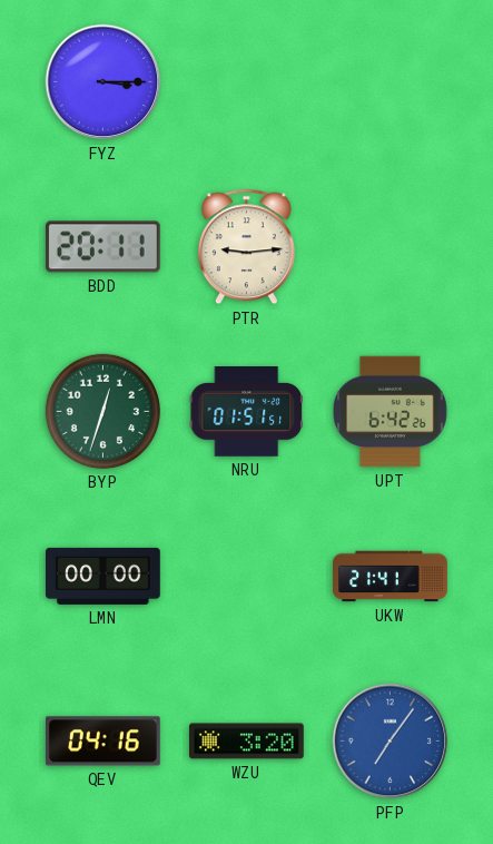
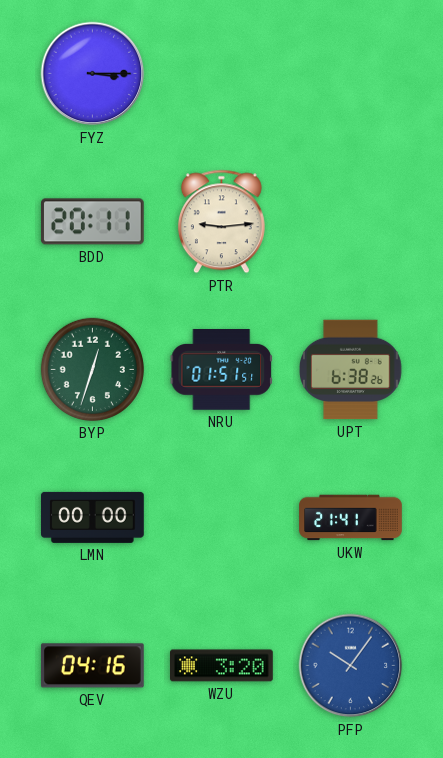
UPT: 6:42 -> 6:38
PFP: 7:06 -> 10:06
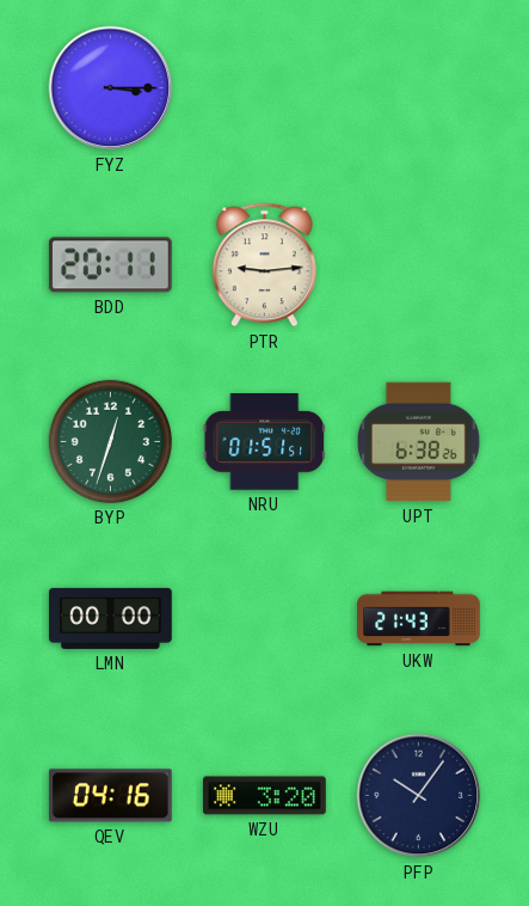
UKW: 21:41 -> 21:43
PFP dial: blue -> navy
